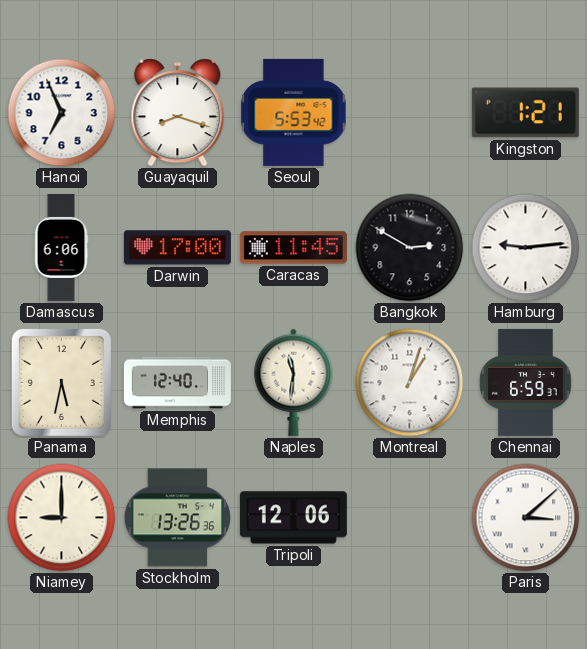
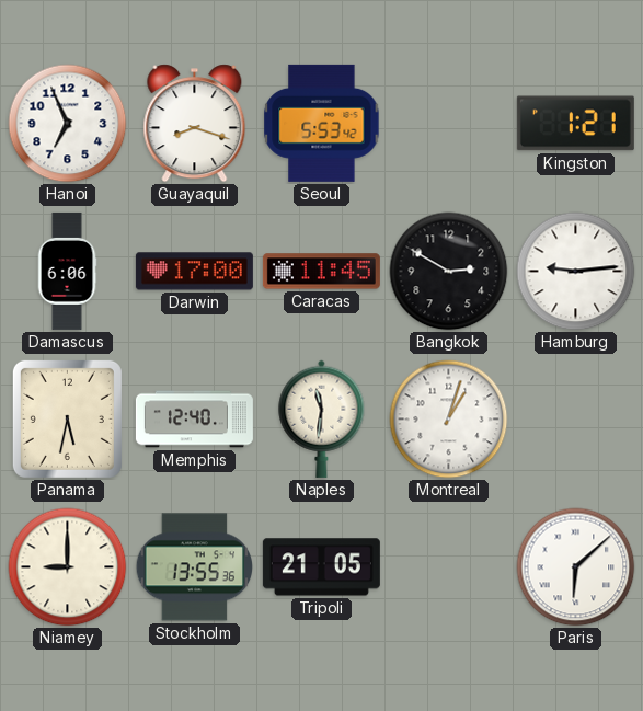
Chennai: 6:59 -> none
Stockholm: 13:26 -> 13:55
Tripoli: 12:06 -> 21:05
Paris: 3:08 -> 6:08
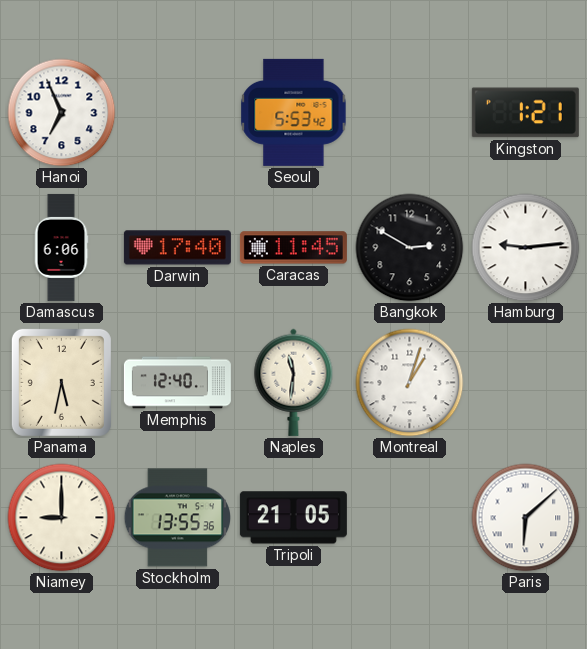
Guayaquil: 8:18 -> none
Darwin: 17:00 -> 17:40
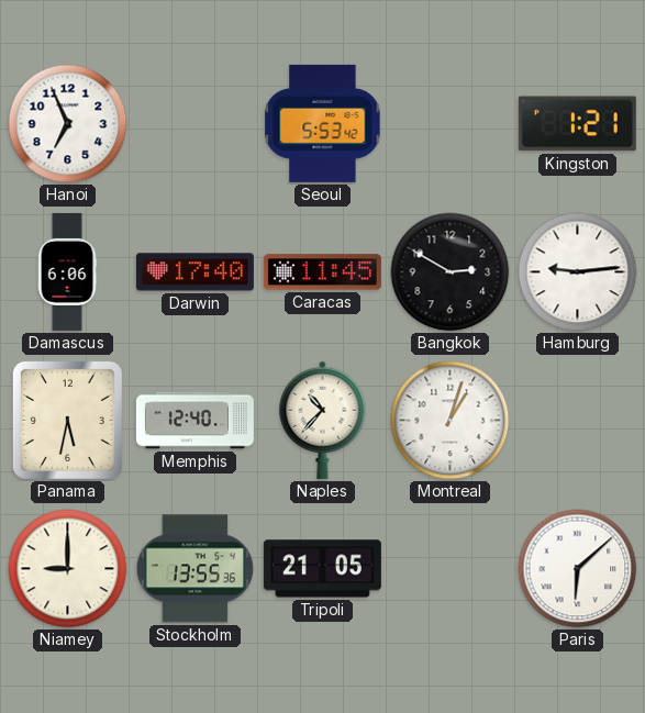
Naples: 11:31 -> 10:37
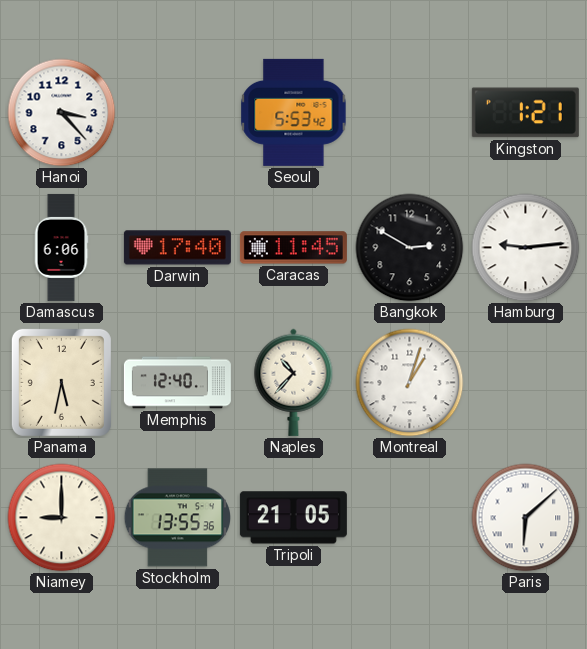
Hanoi: 6:56 -> 3:23
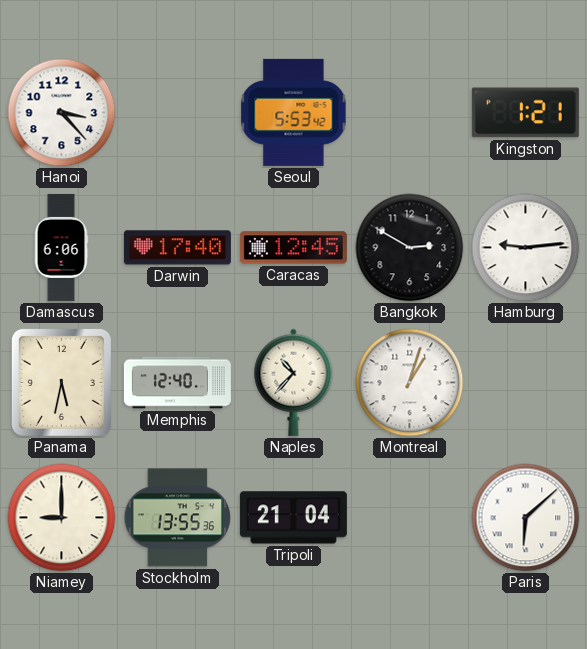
Caracas: 11:45 -> 12:45
Tripoli: 21:05 -> 21:04
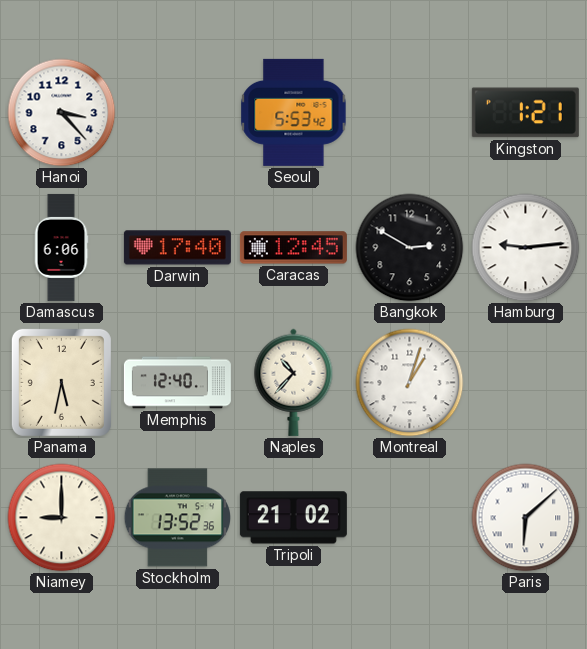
Stockholm: 13:55 -> 13:52
Tripoli: 21:04 -> 21:02
